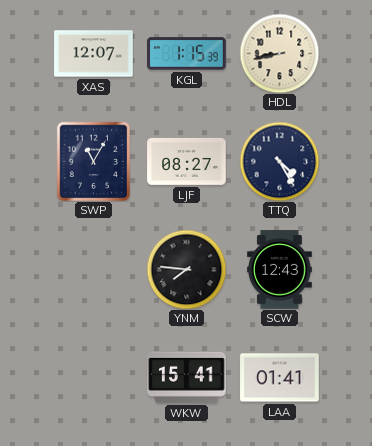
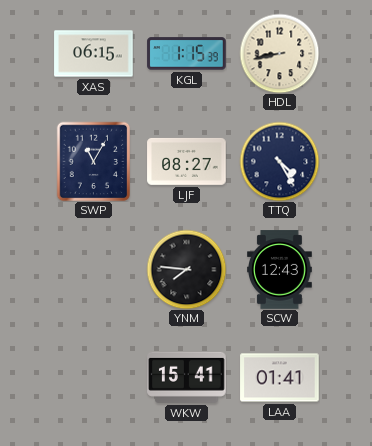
XAS: 12:07 -> 06:15
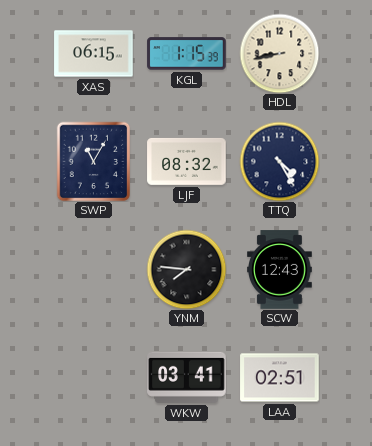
LJF: 08:27 -> 08:32
WKW: 15:41 -> 03:41
LAA: 01:41 -> 02:51
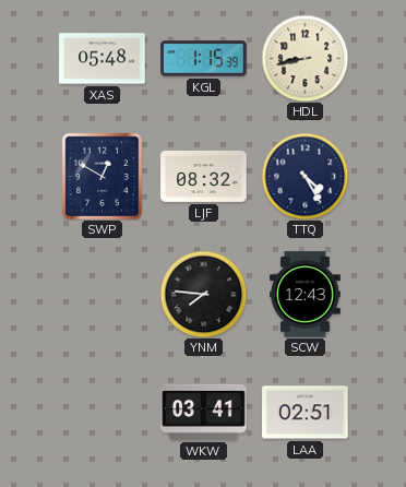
XAS: 06:15 -> 05:48
SWP: 11:05 -> 12:50
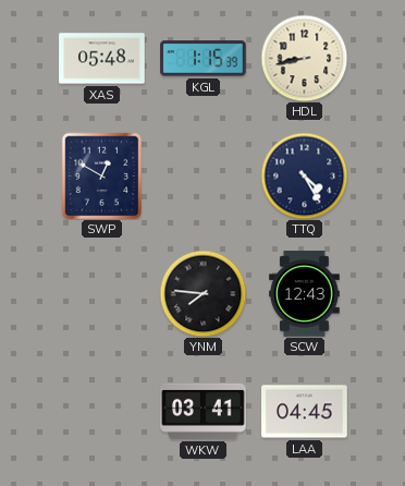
LJF: 08:32 -> none
LAA: 02:51 -> 04:45
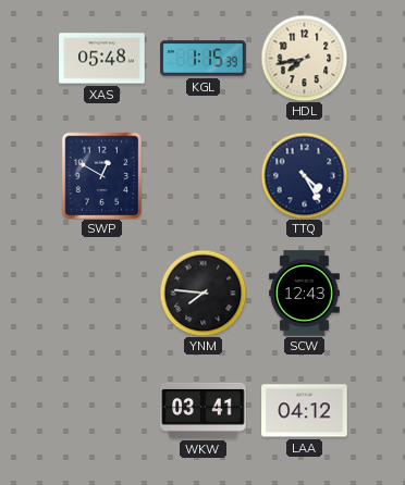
HDL: 8:43 -> 7:43
LAA: 04:45 -> 04:12
